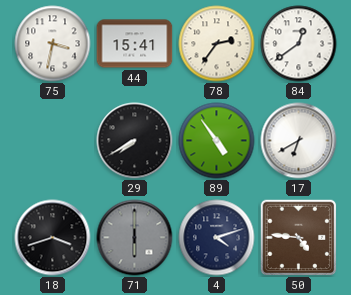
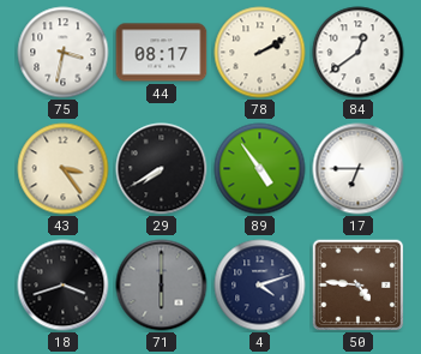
44: 15:41 -> 08:17
78: 2:36 -> 2:10
43: none -> 3:24
17: 6:40 -> 6:45
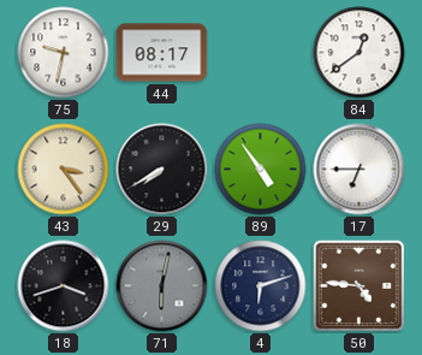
75: 3:32 -> 9:32
78: 2:10 -> none
71: 6:00 -> 6:02
4: 4:12 -> 6:12
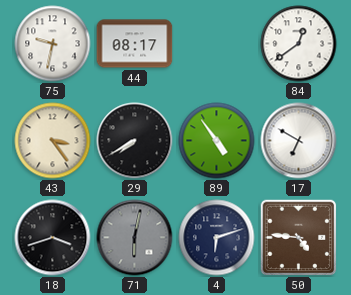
17: 6:45 -> 6:50
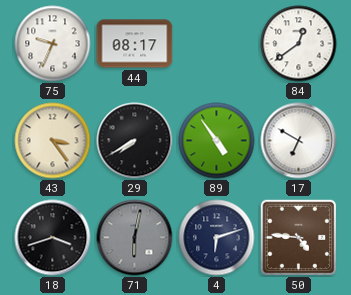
75: 9:32 -> 9:34
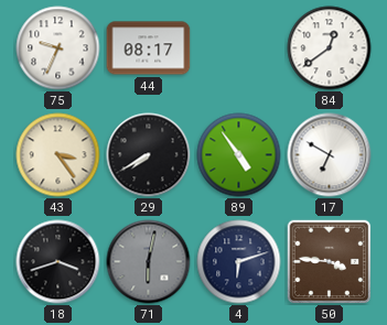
50: 4:46 -> 3:46
